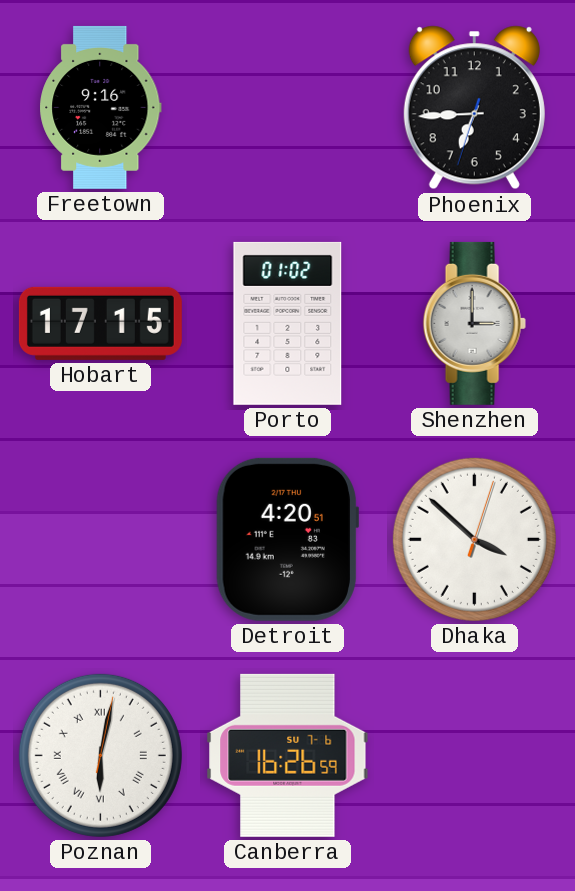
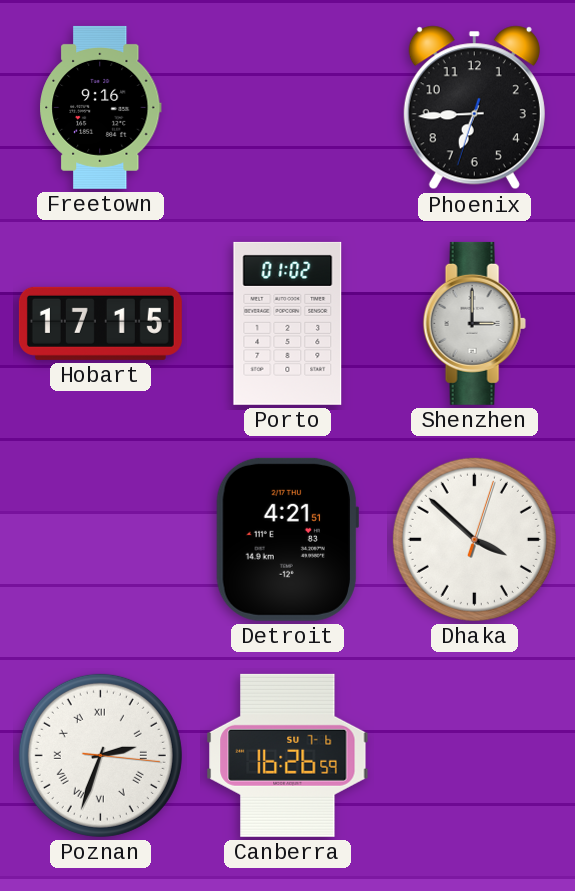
Detroit: 4:20 -> 4:21
Poznan: 6:02 -> 2:33
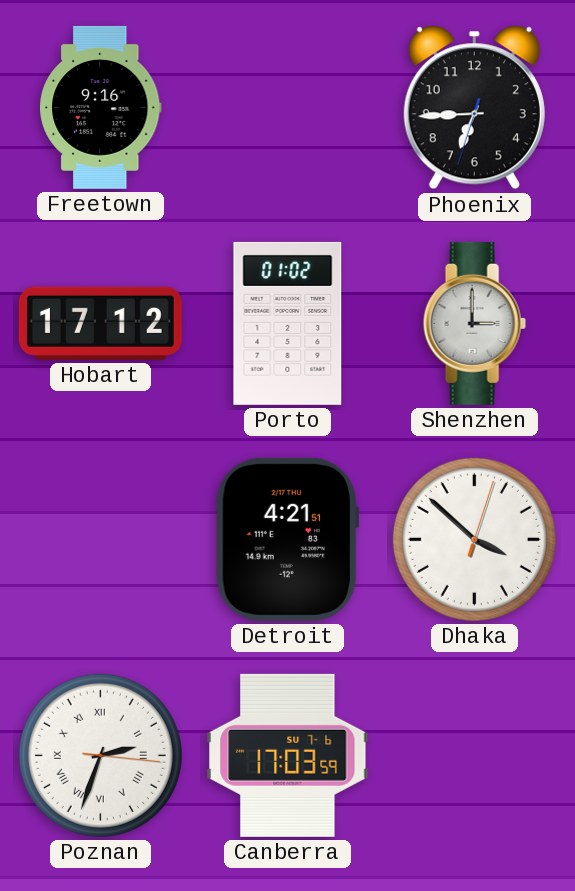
Hobart: 17:15 -> 17:12
Canberra: 16:26 -> 17:03
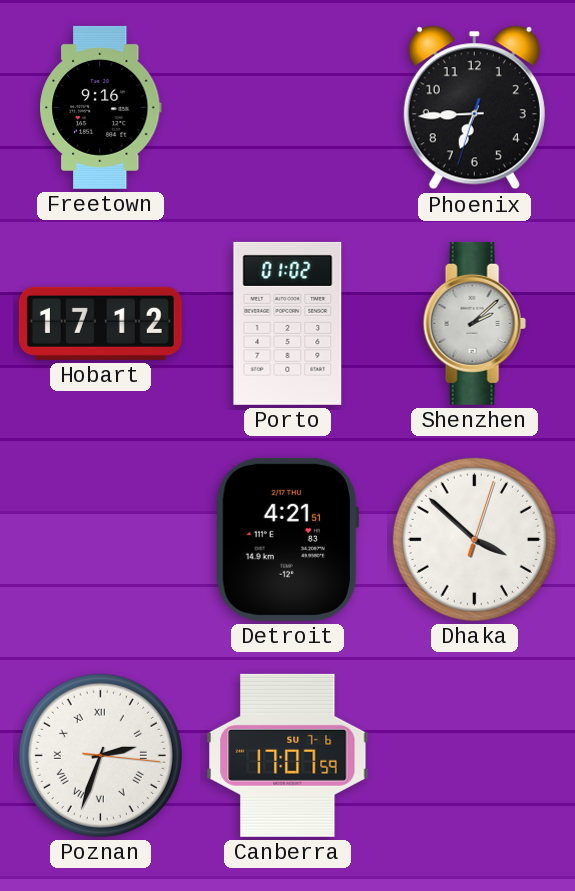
Shenzhen: 3:00 -> 2:08
Canberra: 17:03 -> 17:07
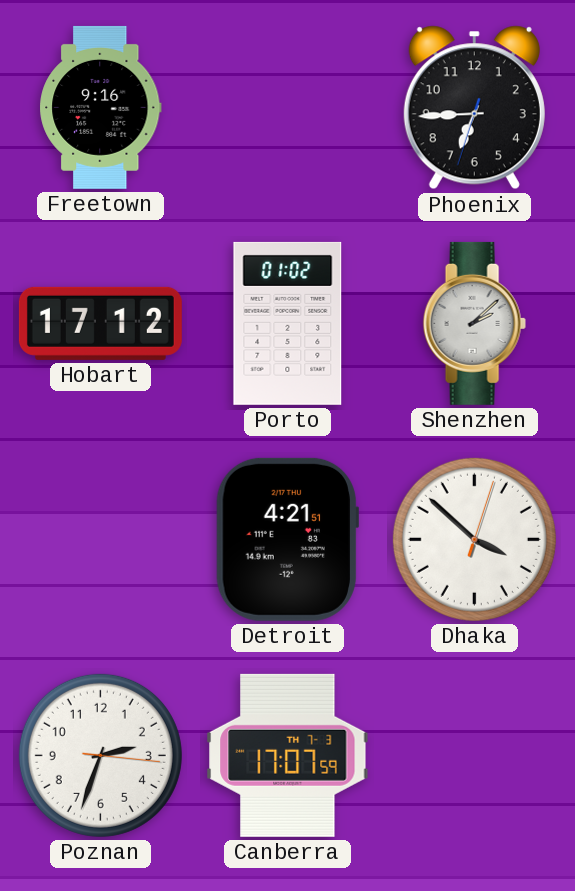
Poznan numerals: Roman -> Arabic
Canberra date: SU 7-6 -> TH 7-3
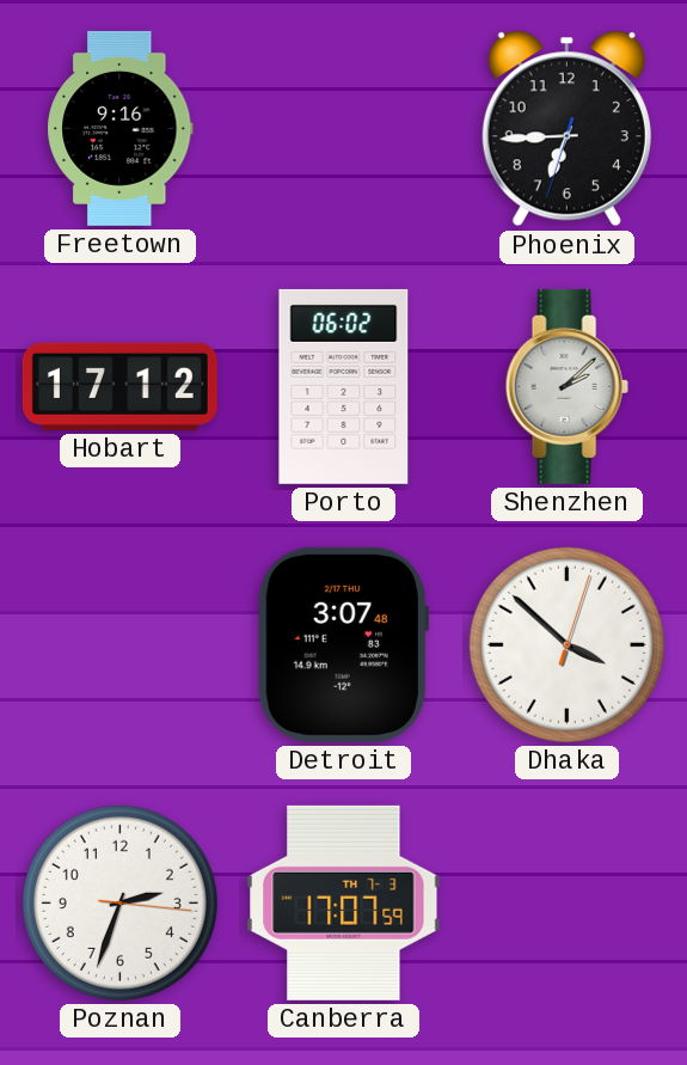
Porto: 01:02 -> 06:02
Detroit: 4:21 -> 3:07
